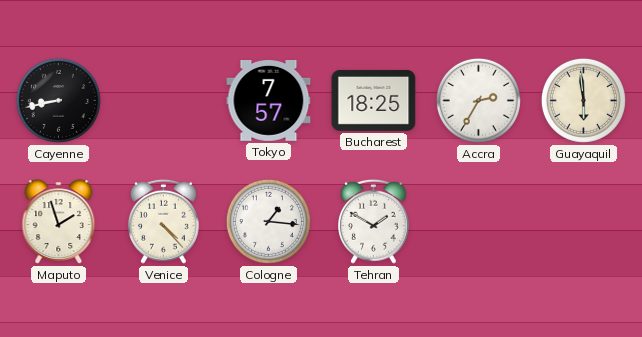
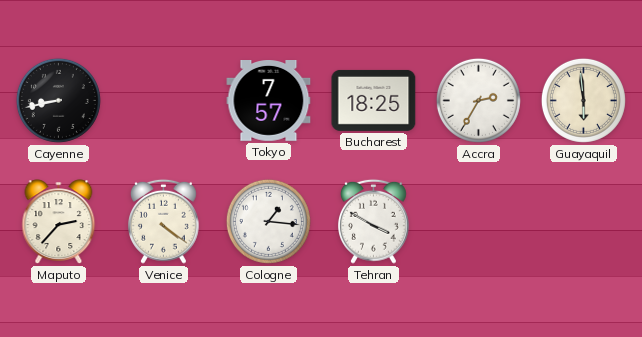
Maputo: 1:57 -> 2:37
Venice: 4:23 -> 4:21
Tehran: 1:50 -> 3:50
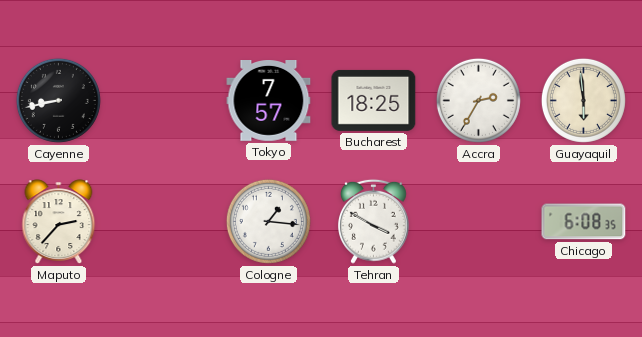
Venice: 4:21 -> none
Chicago: none -> 6:08
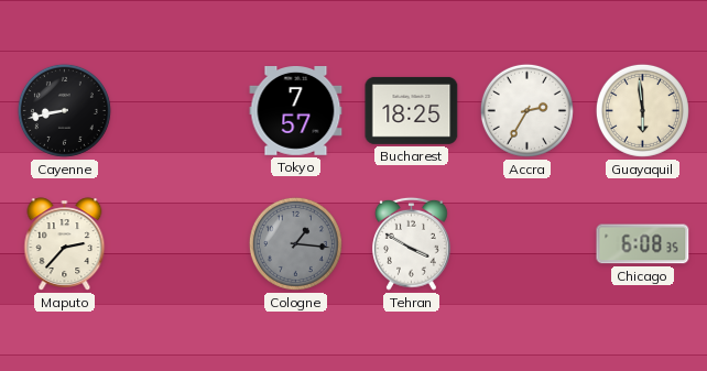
Cologne dial: white -> grey
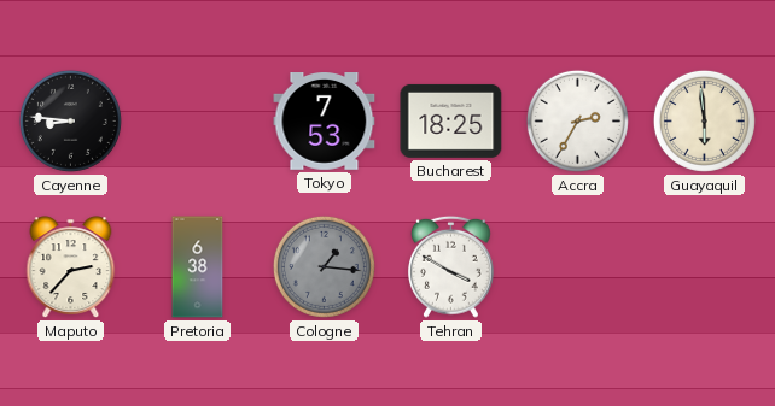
Cayenne: 8:43 -> 8:46
Tokyo: 7:57 -> 7:53
Pretoria: none -> 6:38
Chicago: 6:08 -> none
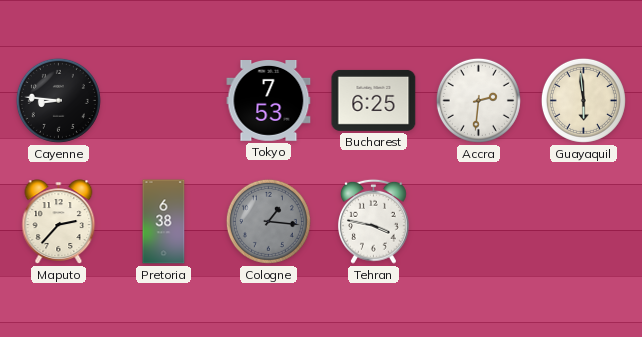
Bucharest: 18:25 -> 6:25
Accra: 2:35 -> 2:31
Tehran: 3:50 -> 3:47
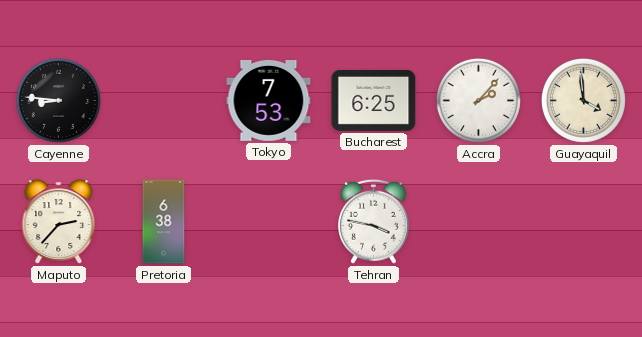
Accra: 2:31 -> 2:07
Guayaquil: 5:59 -> 3:59
Cologne: 1:16 -> none
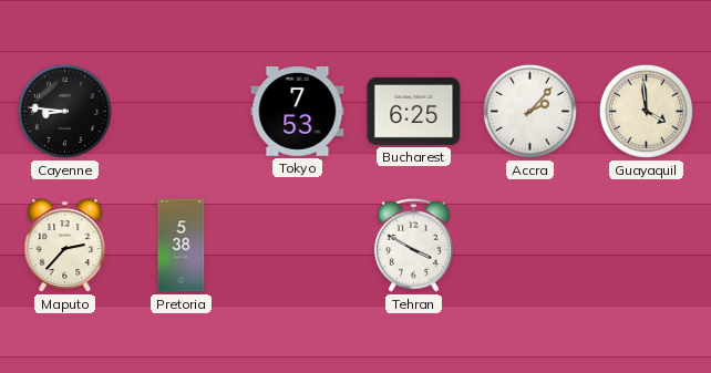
Pretoria: 6:38 -> 5:38
Tehran: 3:47 -> 3:50
